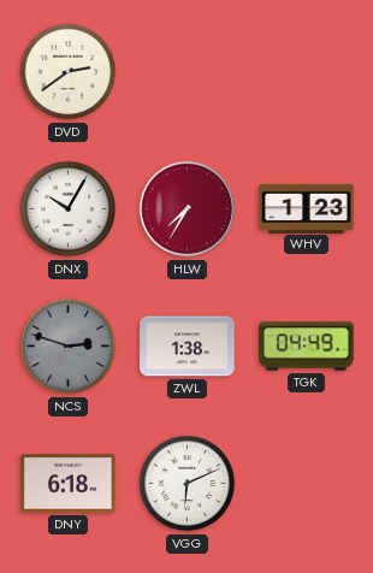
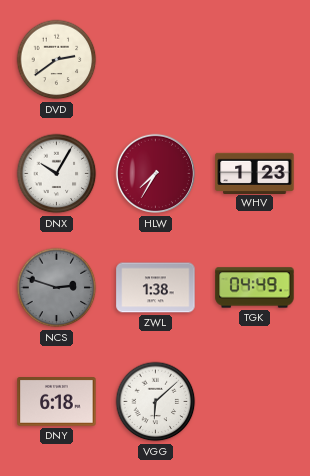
VGG: 6:11 -> 6:08
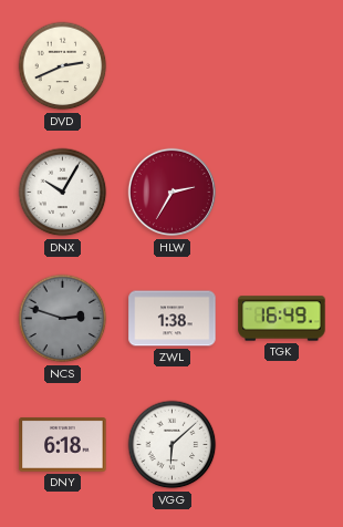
DVD: 2:39 -> 2:41
HLW: 7:35 -> 2:35
WHV: 1:23 -> none
TGK: 04:49 -> 16:49
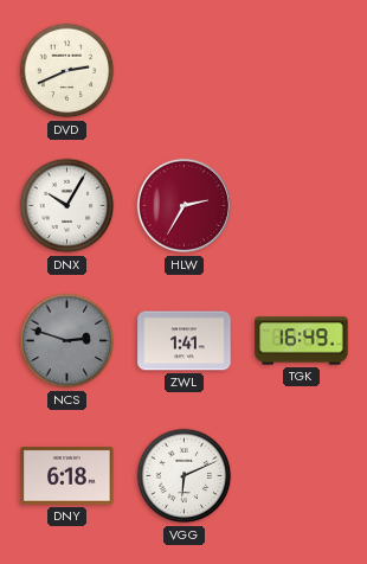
ZWL: 1:38 -> 1:41
VGG: 6:08 -> 6:11
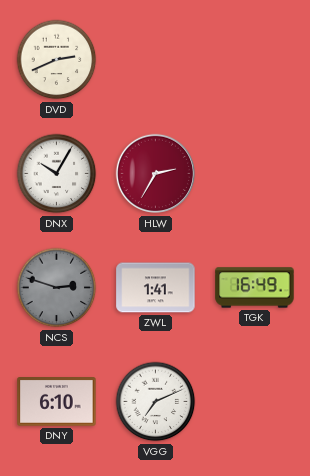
DNY: 6:18 -> 6:10
VGG: 6:11 -> 7:11
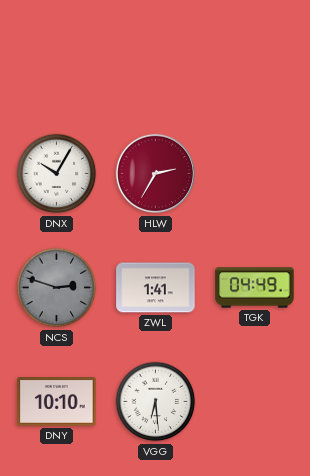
DVD: 2:41 -> none
TGK: 16:49 -> 04:49
DNY: 6:10 -> 10:10
VGG: 7:11 -> 6:29
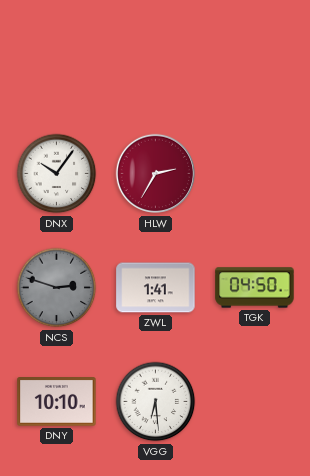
DNX: 10:05 -> 10:06
TGK: 04:49 -> 04:50
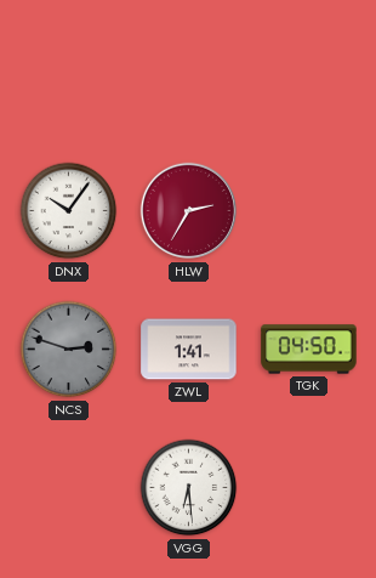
DNY: 10:10 -> none
